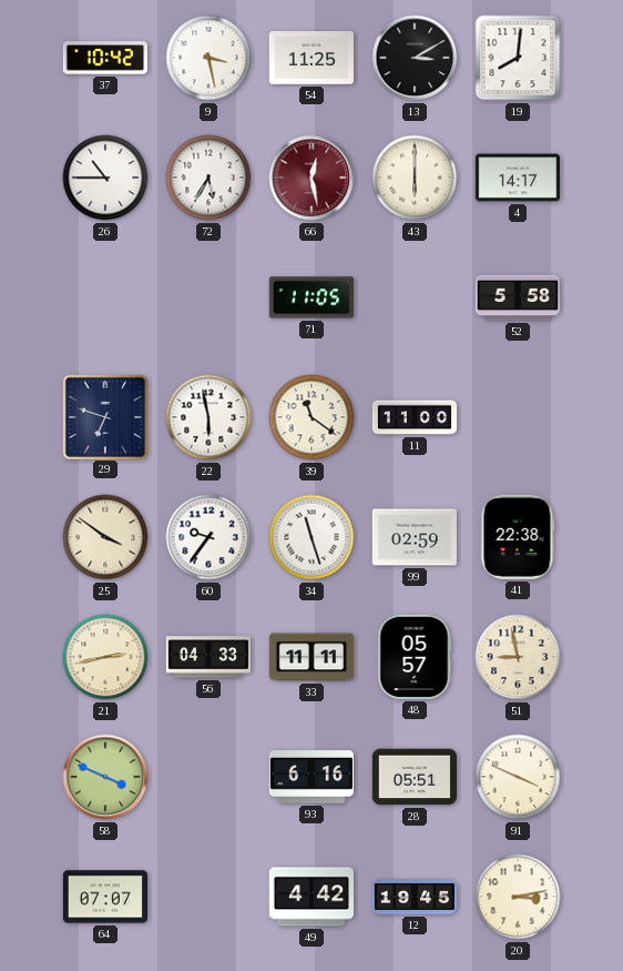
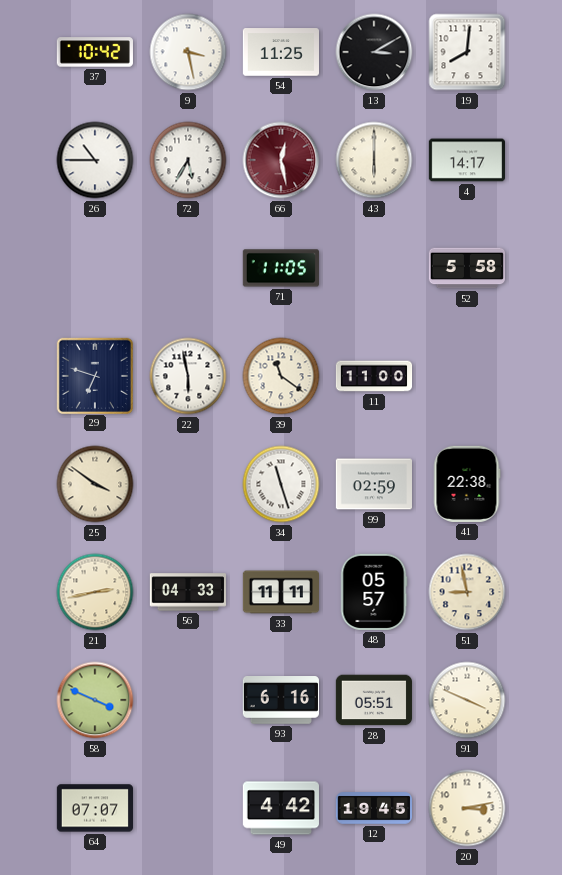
60: 9:36 -> none
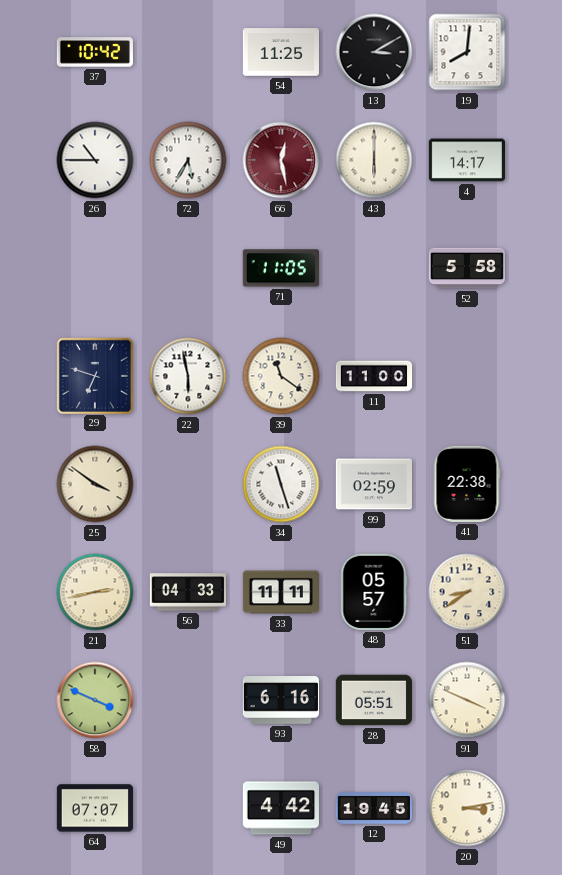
9: 3:28 -> none
51: 8:58 -> 8:39
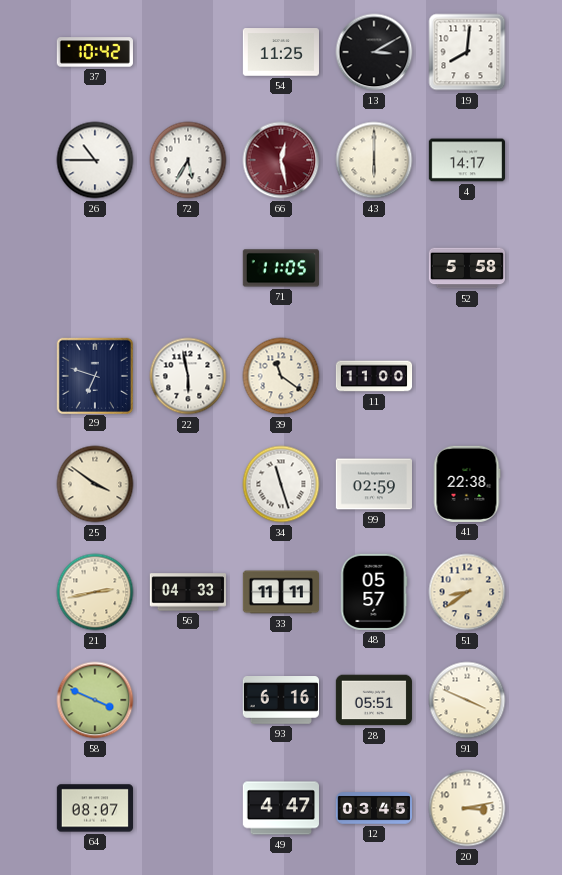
64: 07:07 -> 08:07
49: 4:42 -> 4:47
12: 19:45 -> 03:45
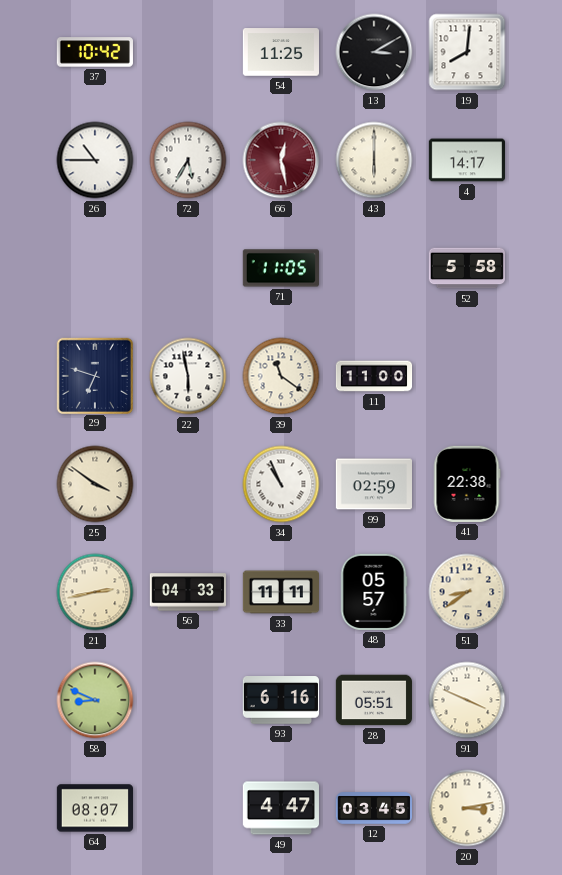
34: 11:27 -> 10:56
58: 3:49 -> 8:49
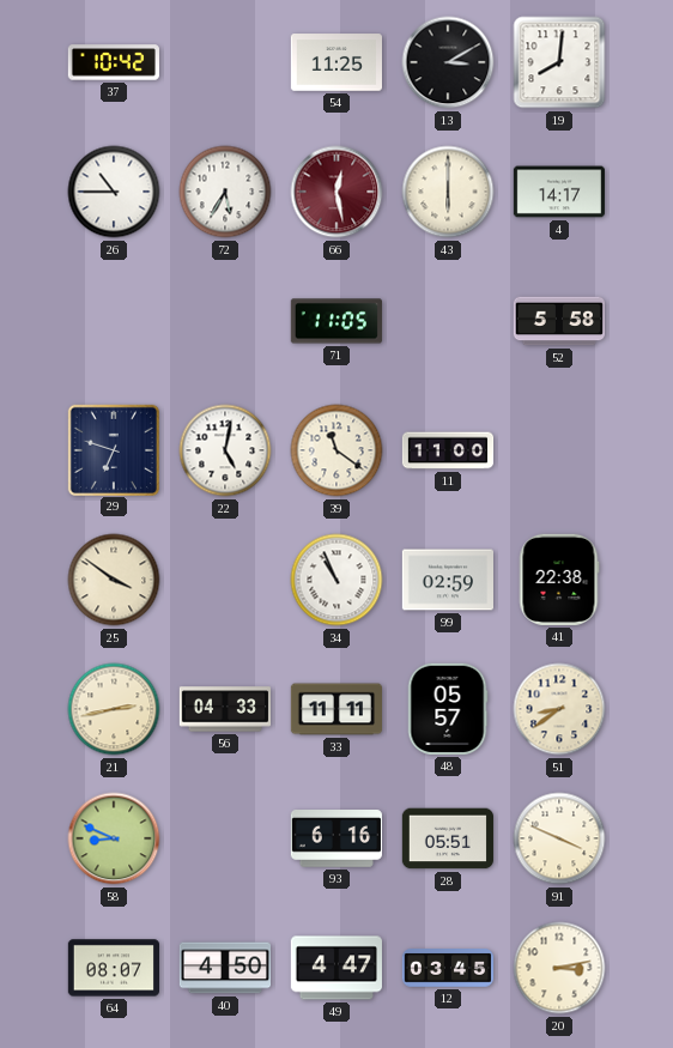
22: 5:58 -> 5:02
40: none -> 4:50
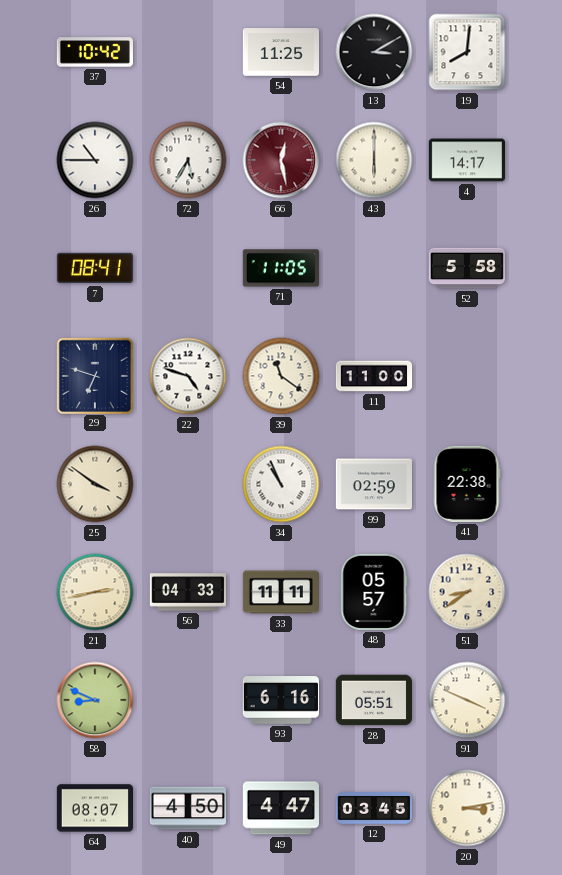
7: none -> 08:41
22: 5:02 -> 4:48
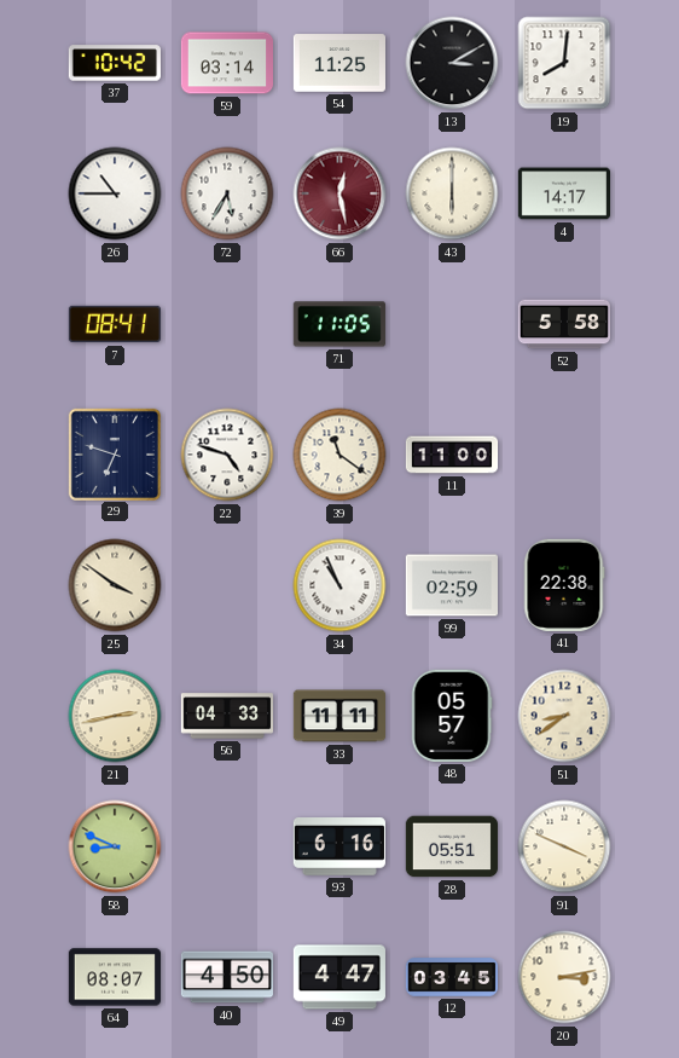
59: none -> 03:14
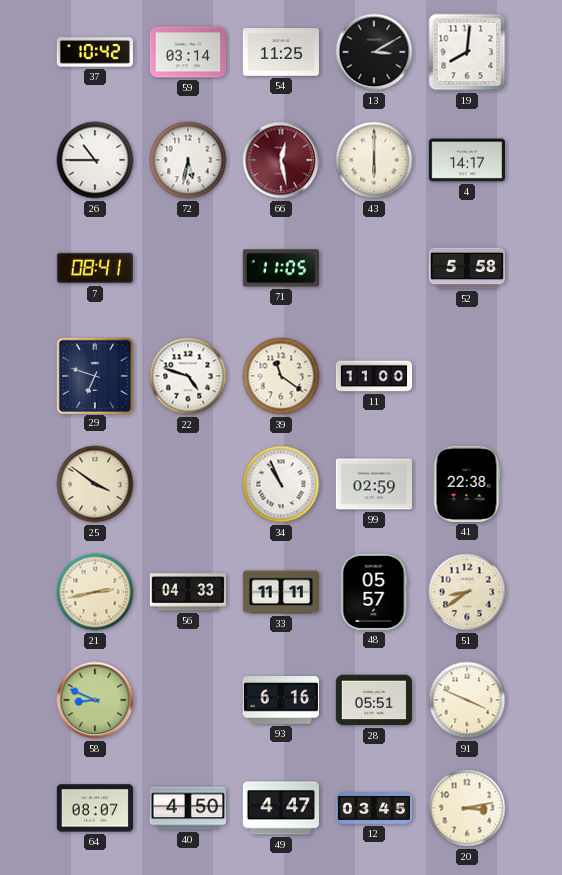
72: 5:35 -> 5:32
